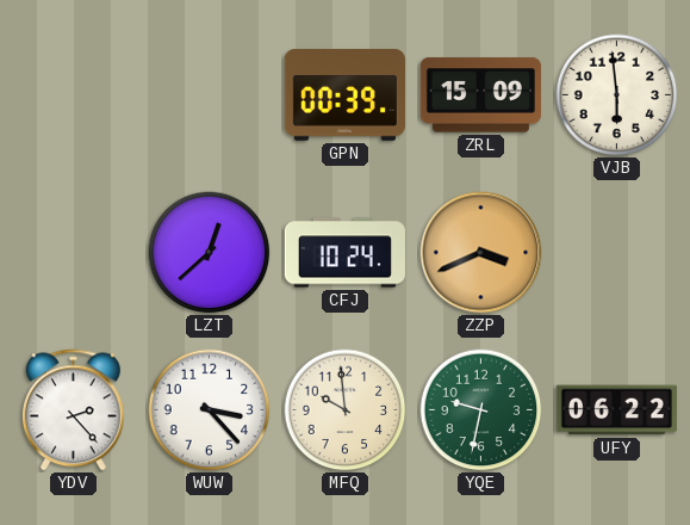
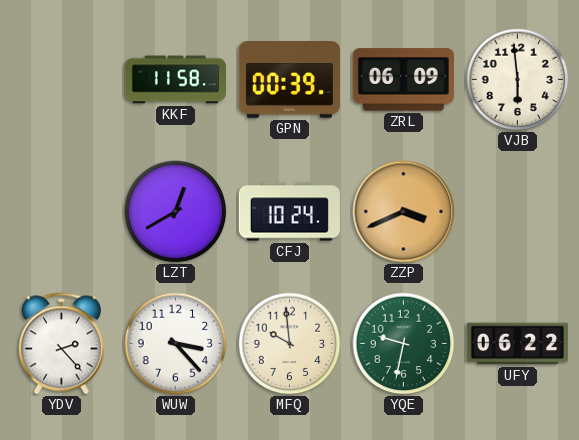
KKF: none -> 11:58
ZRL: 15:09 -> 06:09
LZT: 12:38 -> 12:40
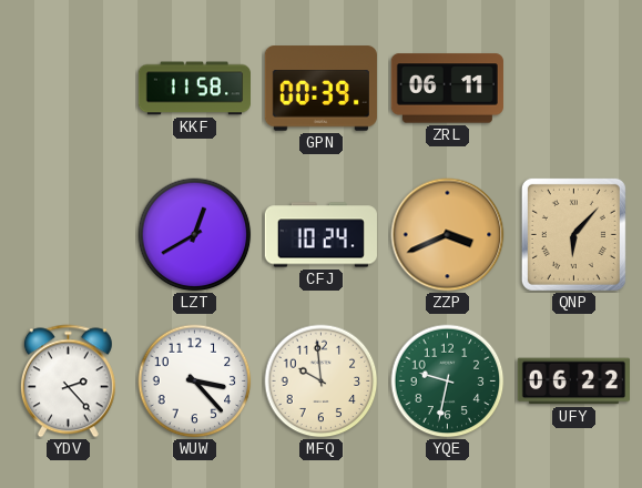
ZRL: 06:09 -> 06:11
VJB: 5:59 -> none
QNP: none -> 6:07
